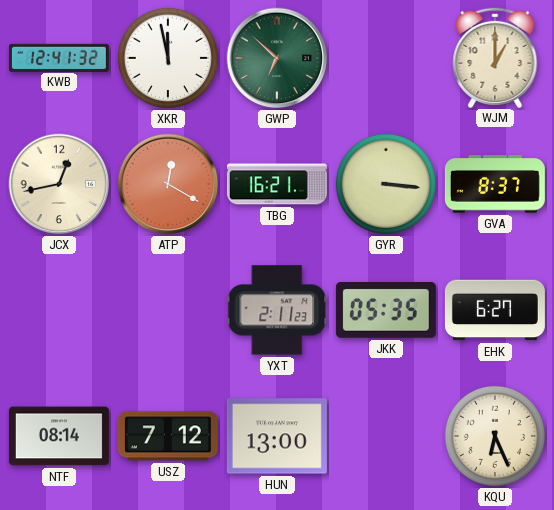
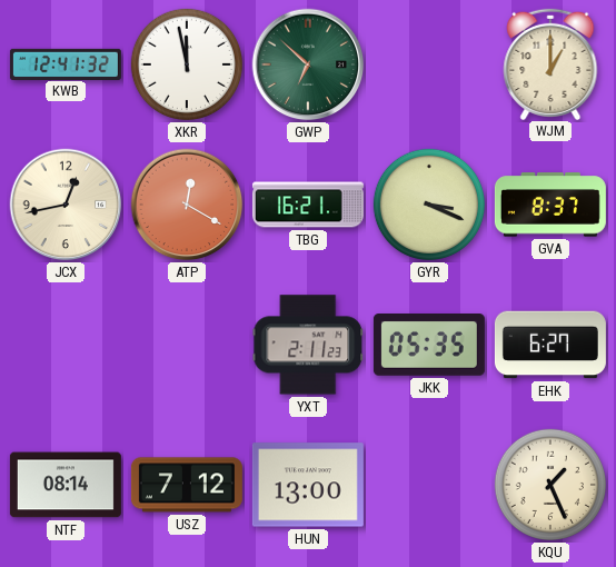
GYR: 3:16 -> 3:19
KQU: 6:26 -> 1:26
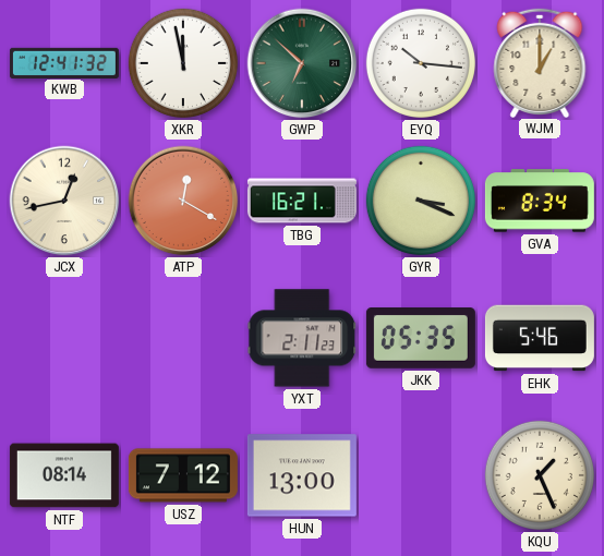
EYQ: none -> 10:16
GVA: 8:37 -> 8:34
EHK: 6:27 -> 5:46
